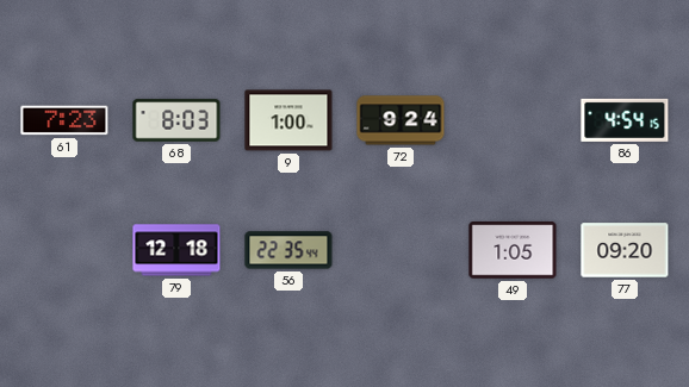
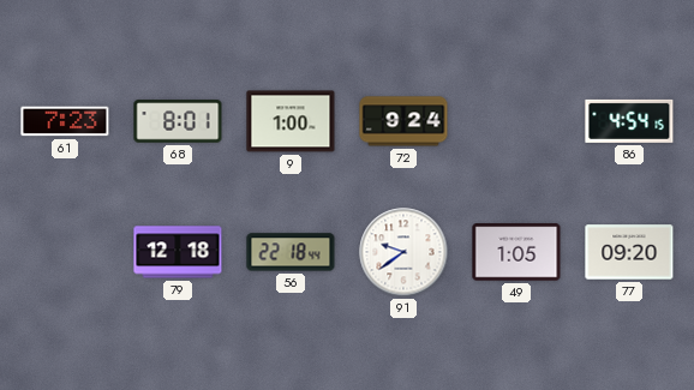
68: 8:03 -> 8:01
56: 22:35 -> 22:18
91: none -> 9:39
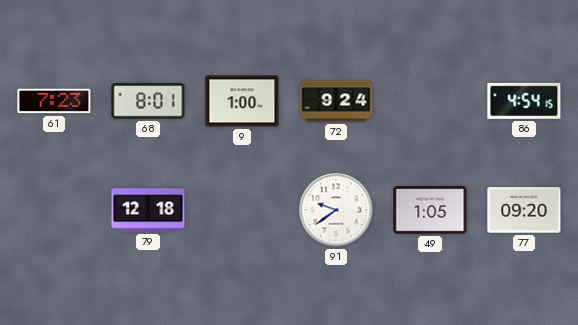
56: 22:18 -> none
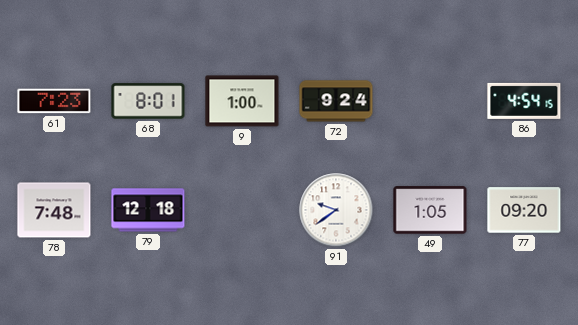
78: none -> 7:48
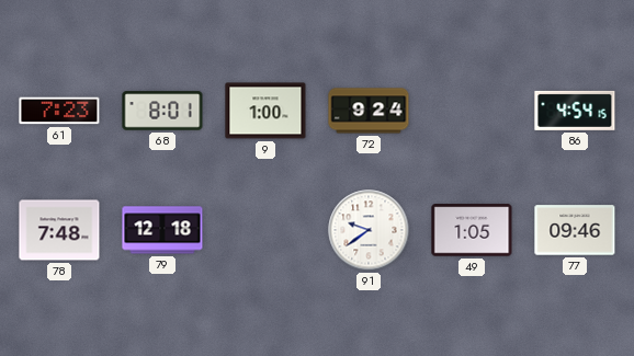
77: 09:20 -> 09:46
